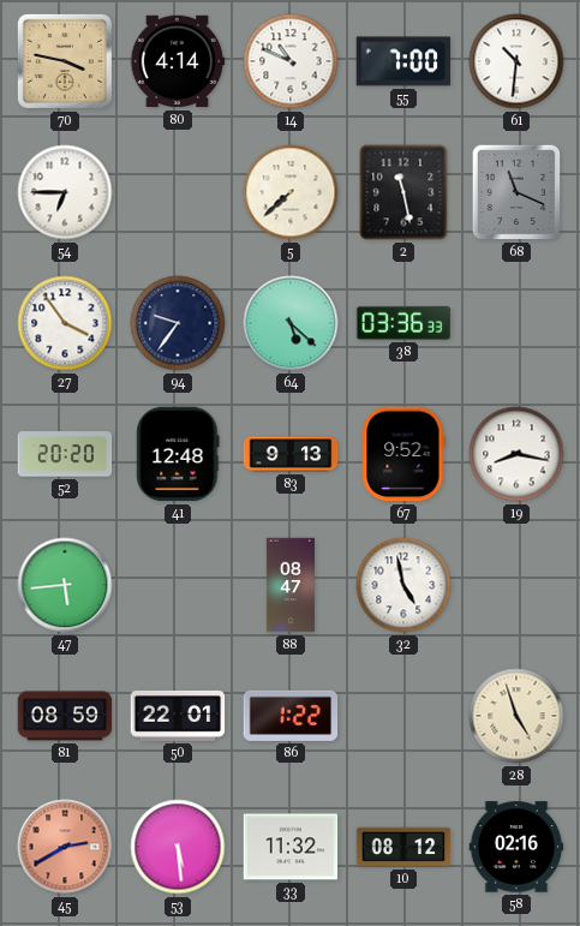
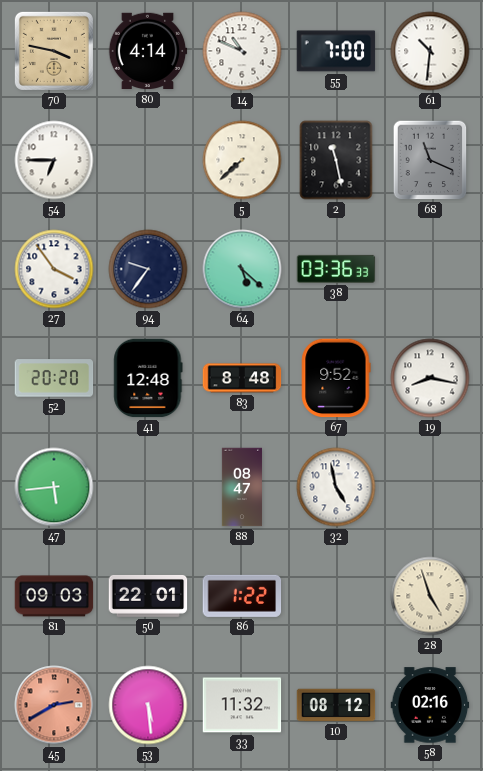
83: 9:13 -> 8:48
81: 08:59 -> 09:03
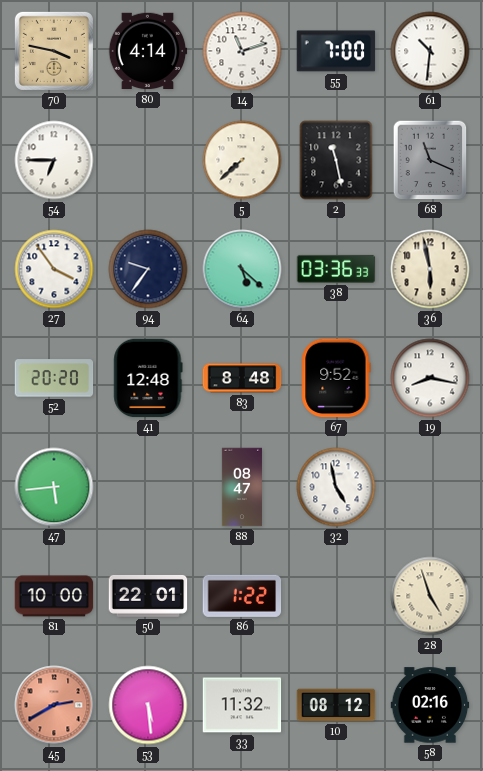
14: 10:49 -> 11:12
36: none -> 5:58
81: 09:03 -> 10:00
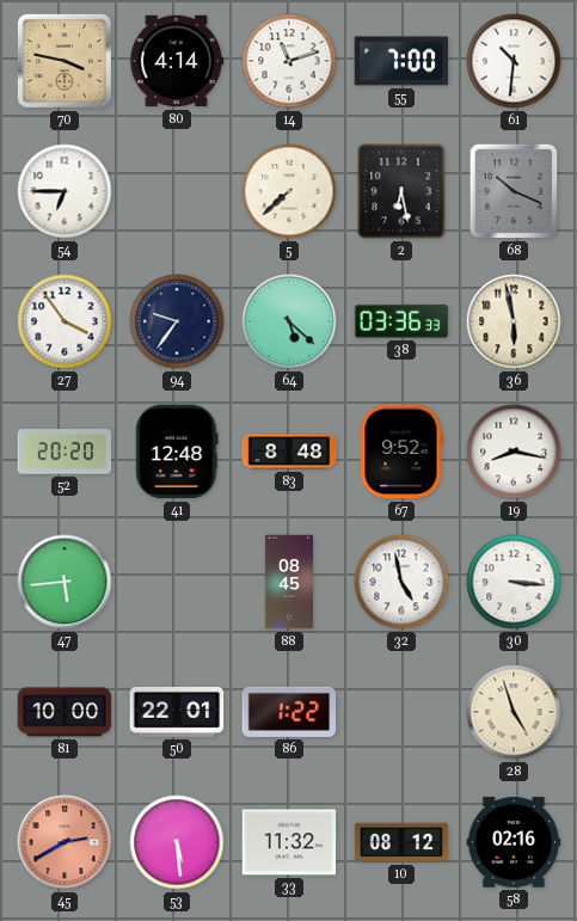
2: 11:28 -> 6:28
68: 11:19 -> 10:19
88: 08:47 -> 08:45
30: none -> 3:16
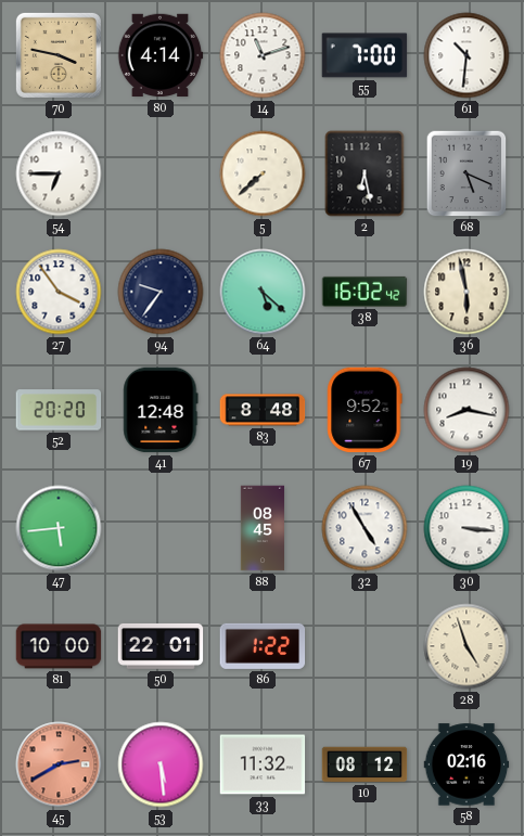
68: 10:19 -> 5:19
38: 03:36 -> 16:02
32: 4:58 -> 4:55
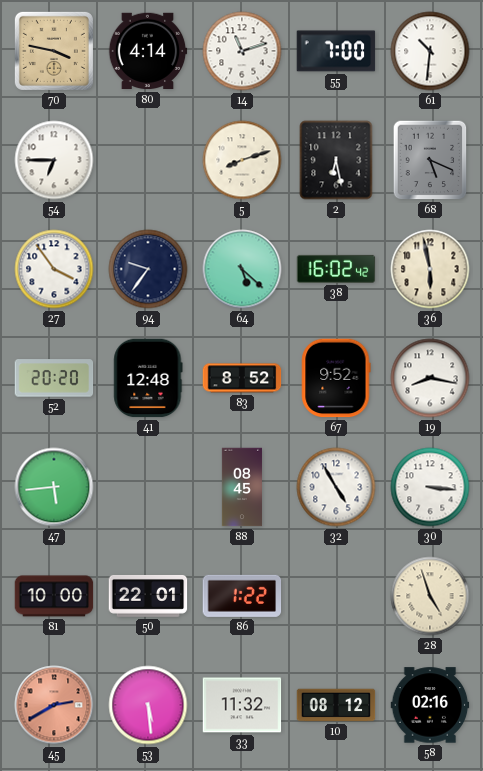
5: 7:38 -> 8:12
83: 8:48 -> 8:52
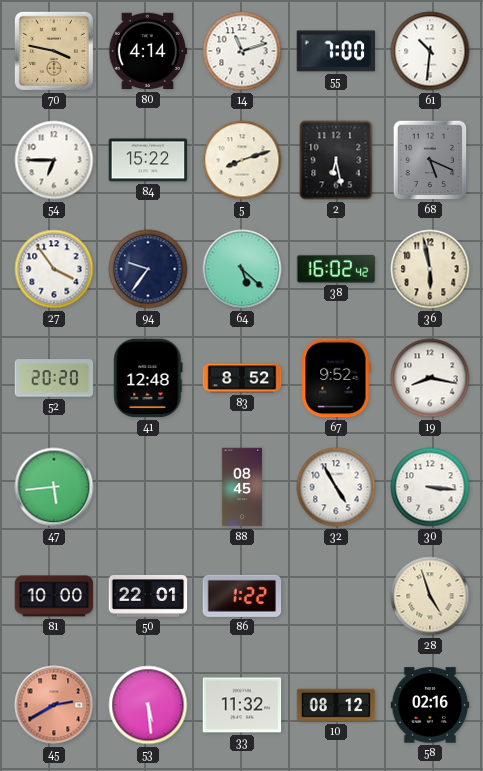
84: none -> 15:22
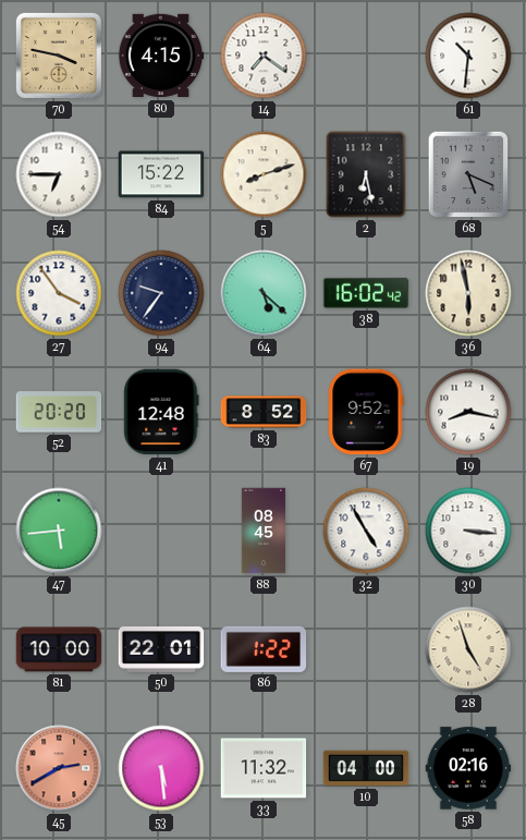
80: 4:14 -> 4:15
14: 11:12 -> 7:21
55: 7:00 -> none
10: 08:12 -> 04:00
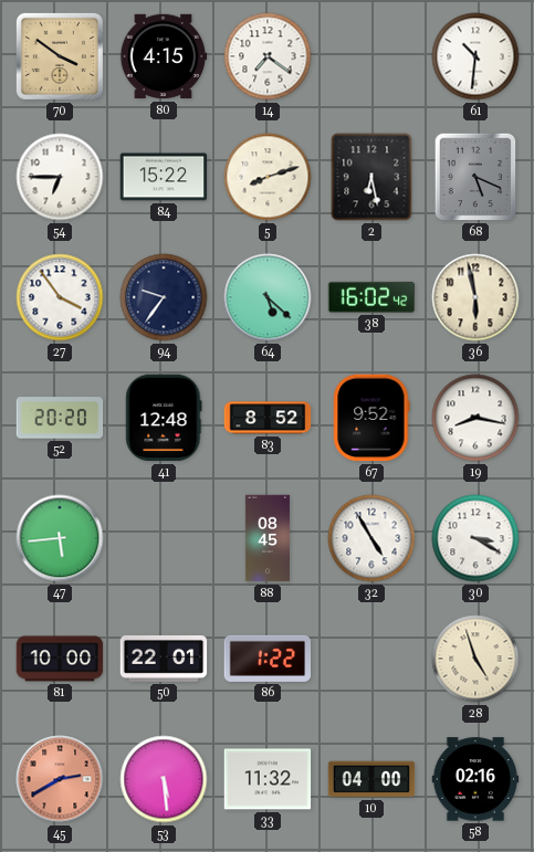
70: 3:47 -> 3:51
30: 3:16 -> 3:20
